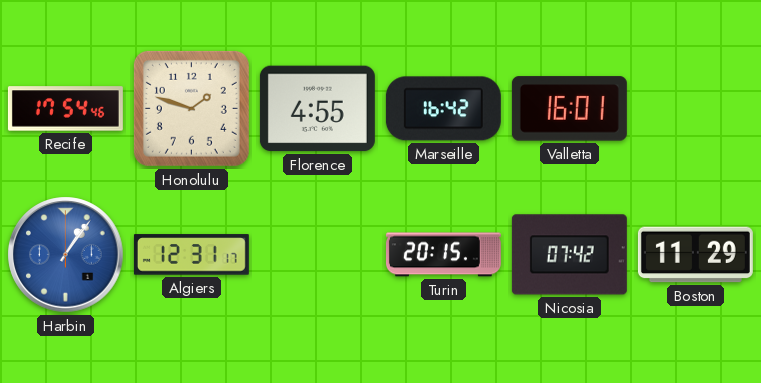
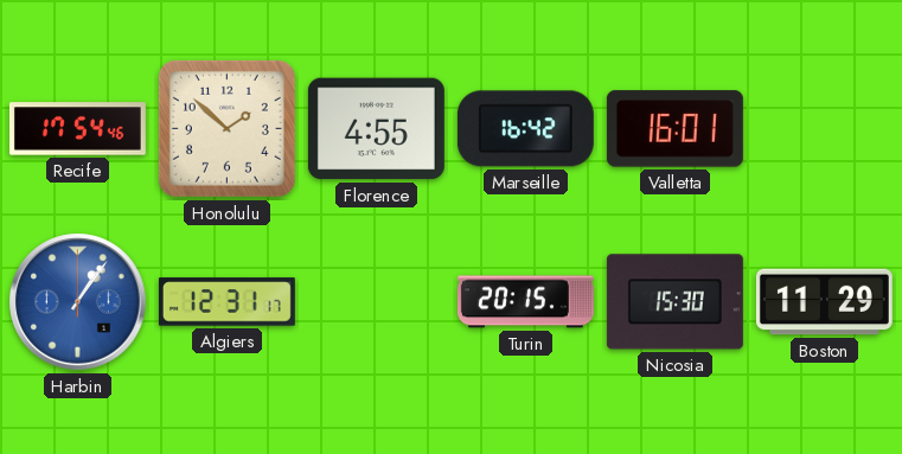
Honolulu: 1:48 -> 1:52
Nicosia: 07:42 -> 15:30
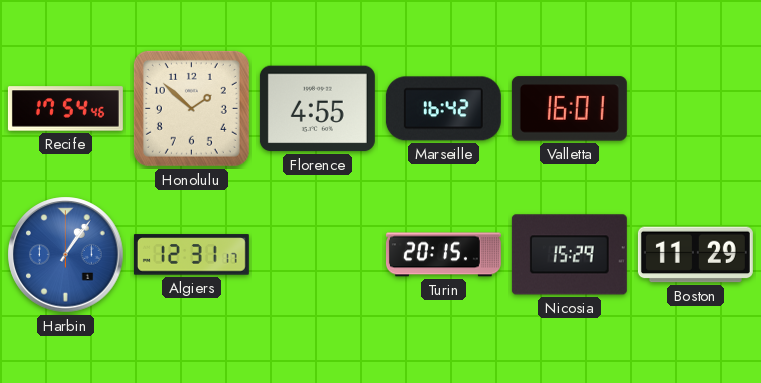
Nicosia: 15:30 -> 15:29
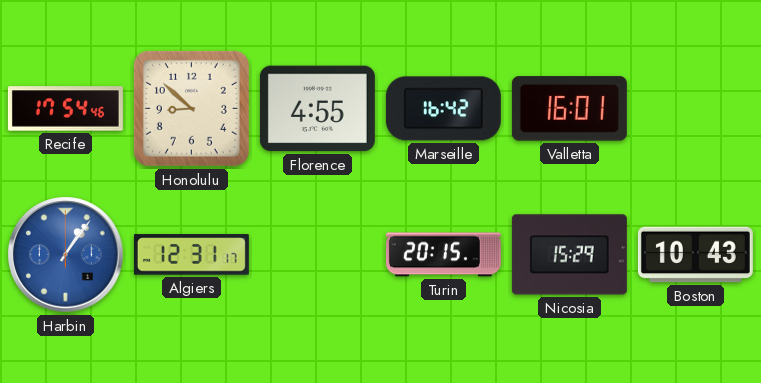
Honolulu: 1:52 -> 8:52
Boston: 11:29 -> 10:43
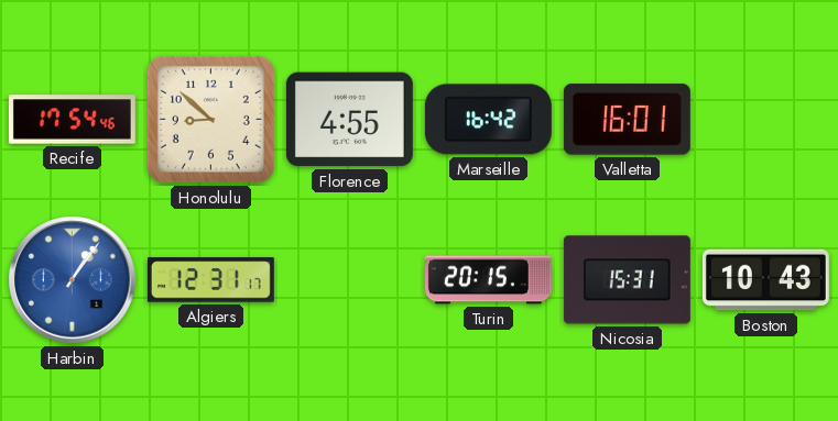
Nicosia: 15:29 -> 15:31
